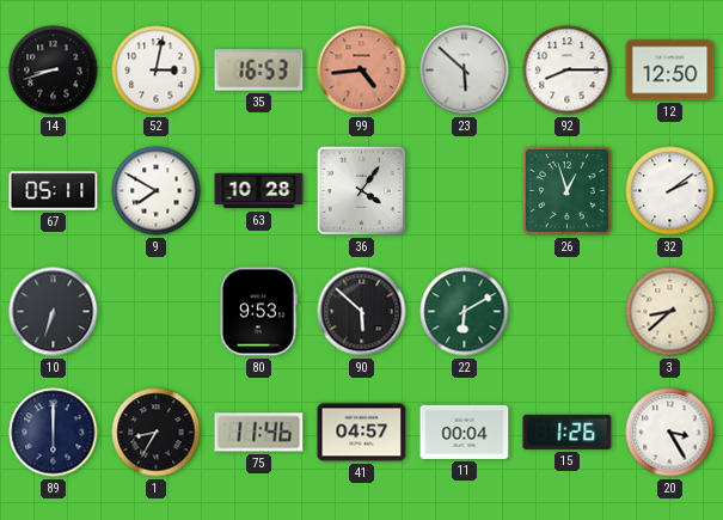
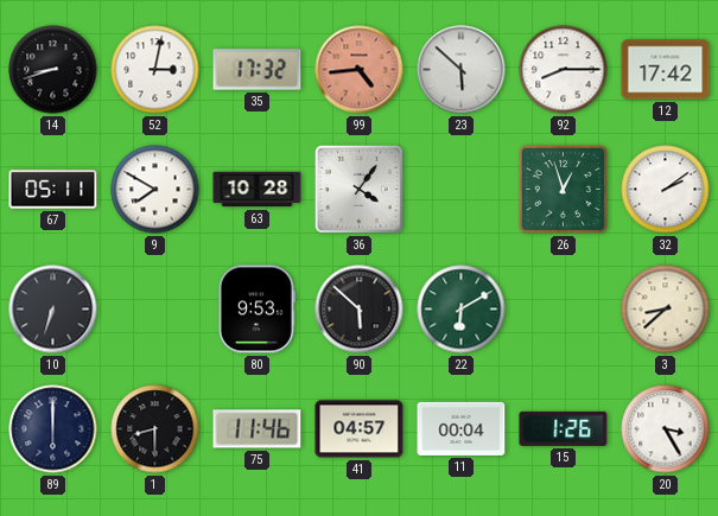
35: 16:53 -> 17:32
12: 12:50 -> 17:42
1: 8:35 -> 8:30
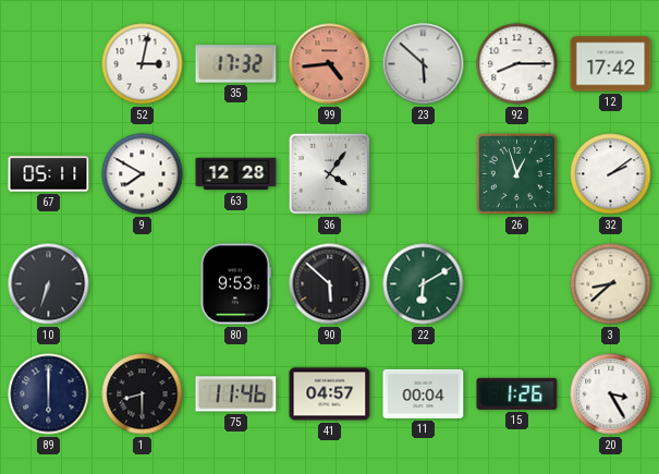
14: 8:42 -> none
63: 10:28 -> 12:28
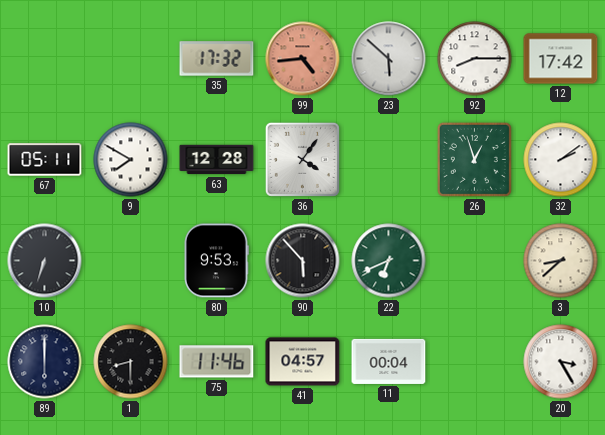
52: 3:02 -> none
90: 5:52 -> 5:53
22: 6:10 -> 6:41
15: 1:26 -> none
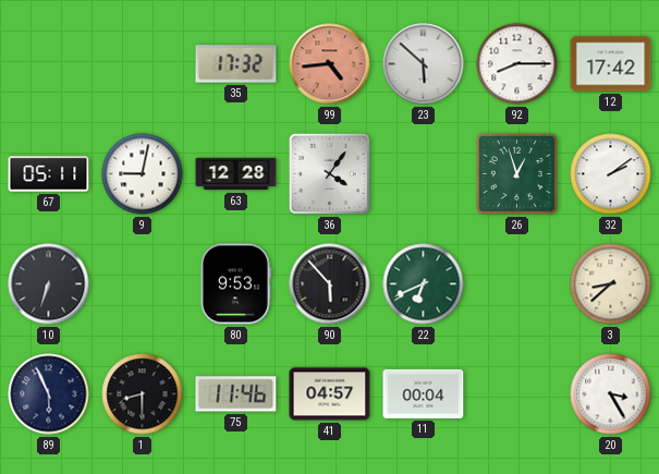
9: 7:50 -> 9:02
89: 6:00 -> 5:56
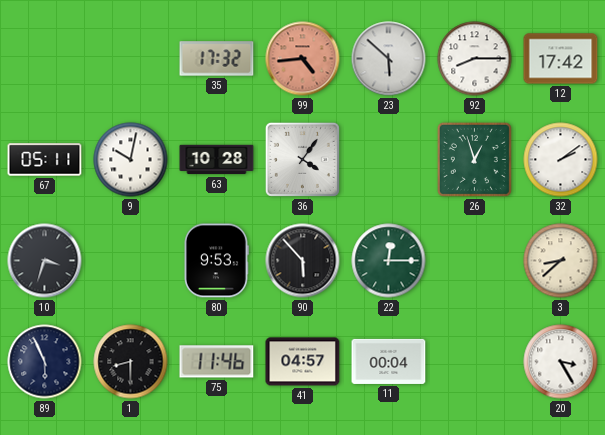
9: 9:02 -> 10:02
63: 12:28 -> 10:28
10: 6:33 -> 3:33
22: 6:41 -> 12:15
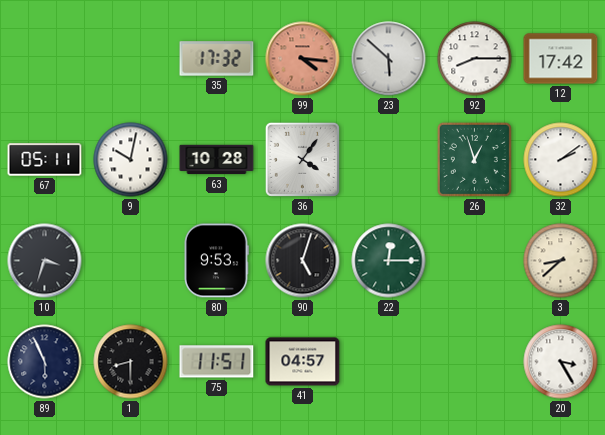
99: 4:44 -> 4:16
90: 5:53 -> 5:03
75: 11:46 -> 11:51
11: 00:04 -> none
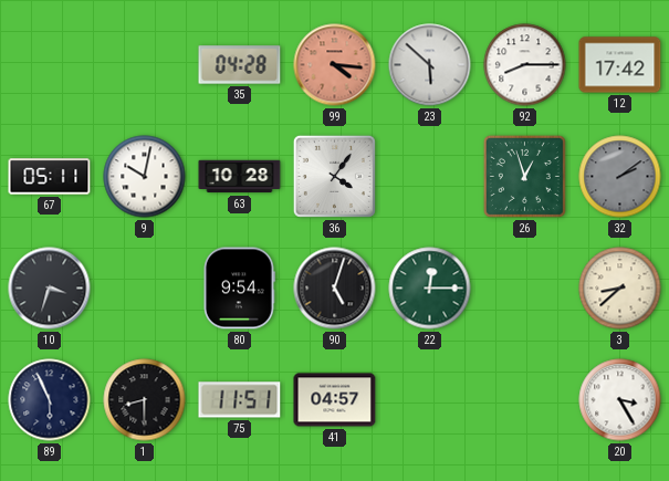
35: 17:32 -> 04:28
32 dial: white -> grey
80: 9:53 -> 9:54
